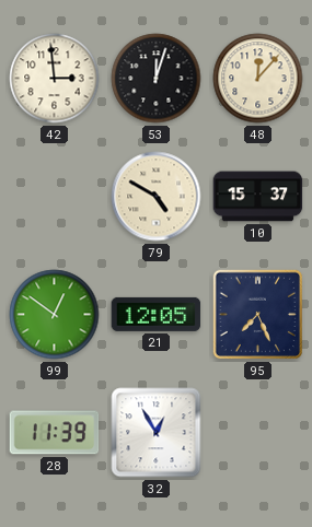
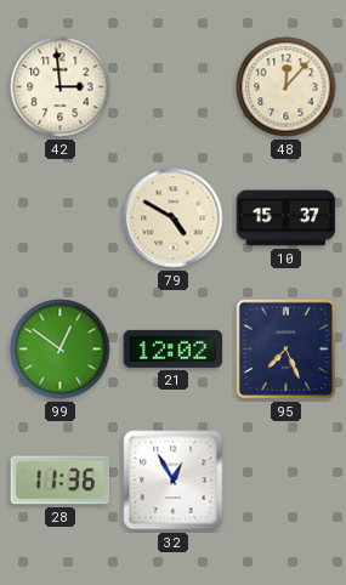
53: 12:03 -> none
21: 12:05 -> 12:02
28: 11:39 -> 11:36
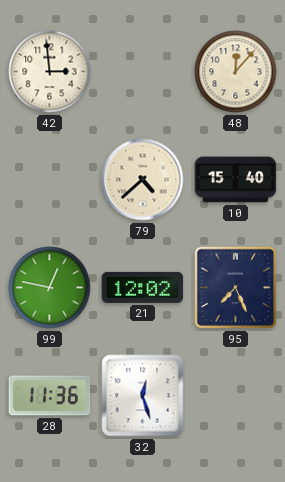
79: 4:50 -> 4:38
10: 15:37 -> 15:40
99: 12:51 -> 12:47
32: 12:55 -> 12:27
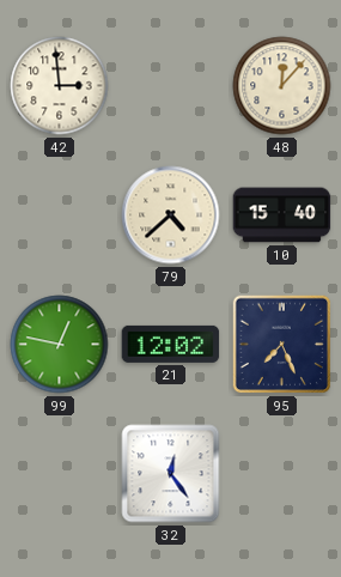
28: 11:36 -> none
32: 12:27 -> 12:24
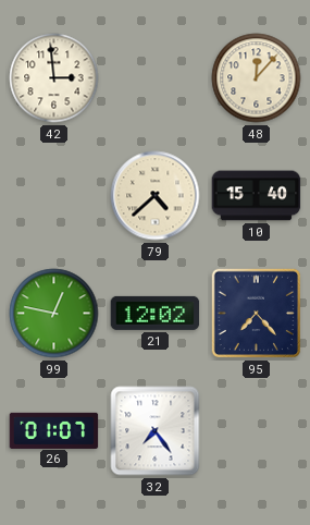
95: 7:26 -> 7:23
26: none -> 01:07
32: 12:24 -> 7:24
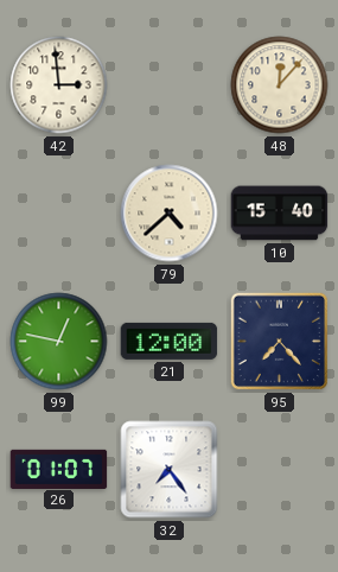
21: 12:02 -> 12:00
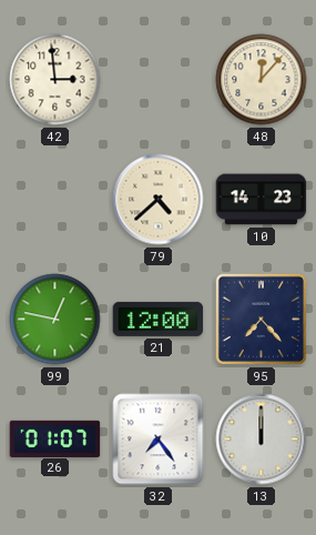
10: 15:40 -> 14:23
13: none -> 12:00
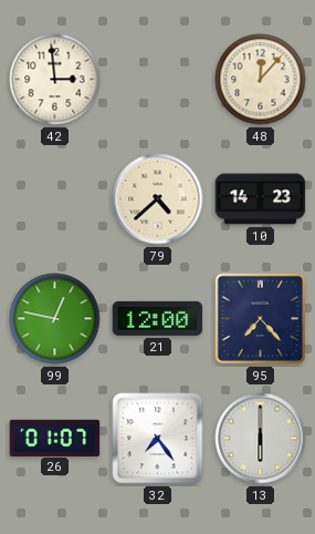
13: 12:00 -> 6:00
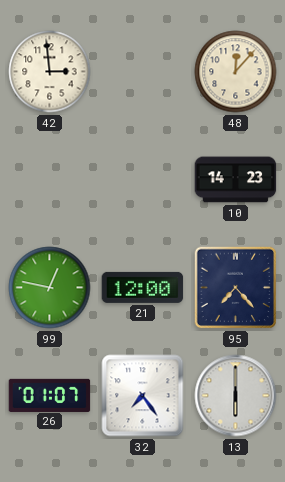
79: 4:38 -> none
